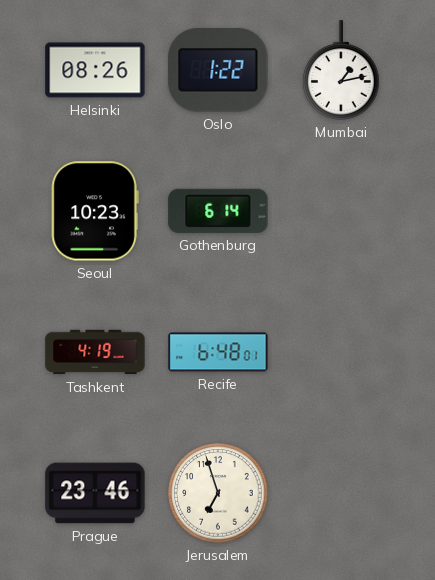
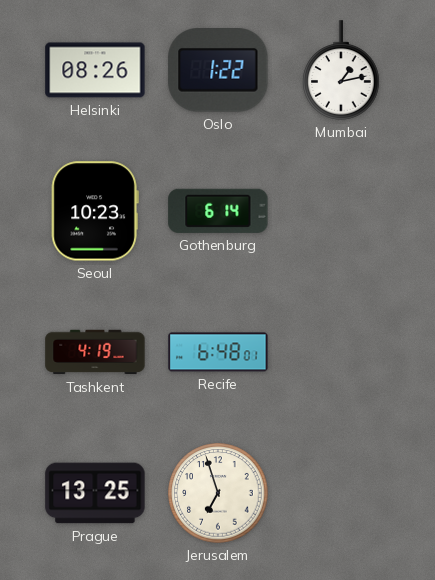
Prague: 23:46 -> 13:25
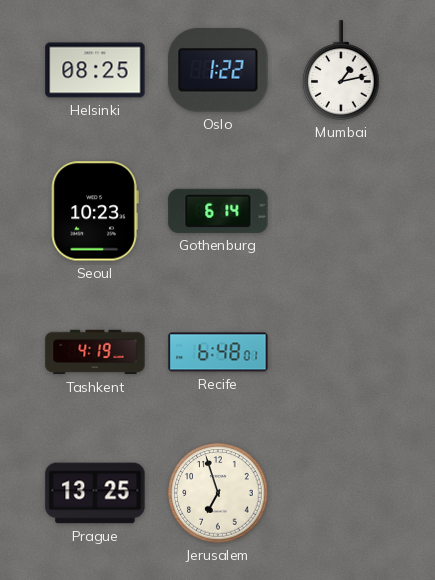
Helsinki: 08:26 -> 08:25
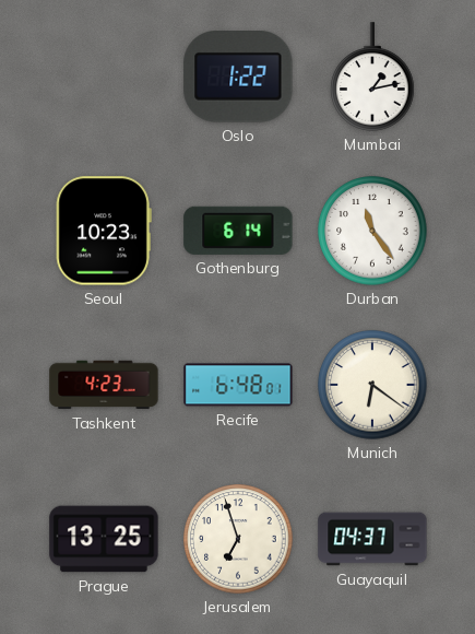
Helsinki: 08:25 -> none
Durban: none -> 11:24
Tashkent: 4:19 -> 4:23
Munich: none -> 6:21
Guayaquil: none -> 04:37
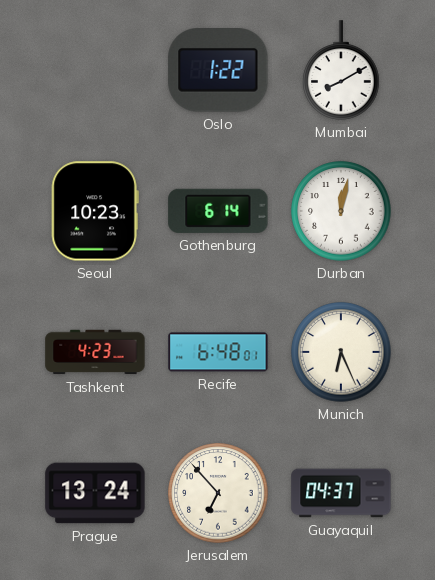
Mumbai: 1:13 -> 8:10
Durban: 11:24 -> 12:02
Munich: 6:21 -> 6:26
Prague: 13:25 -> 13:24
Jerusalem: 6:57 -> 6:53
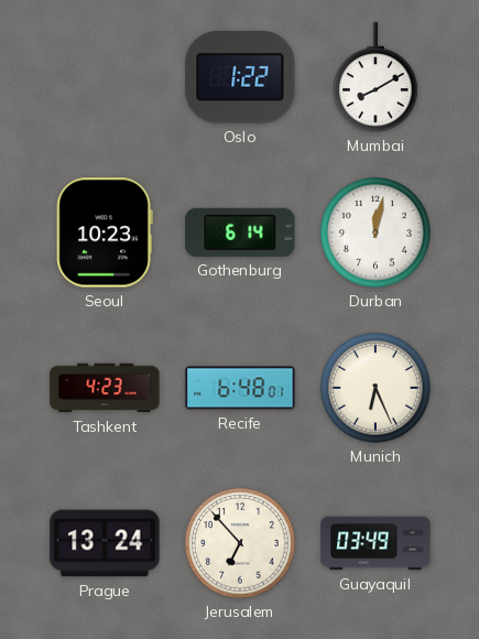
Guayaquil: 04:37 -> 03:49
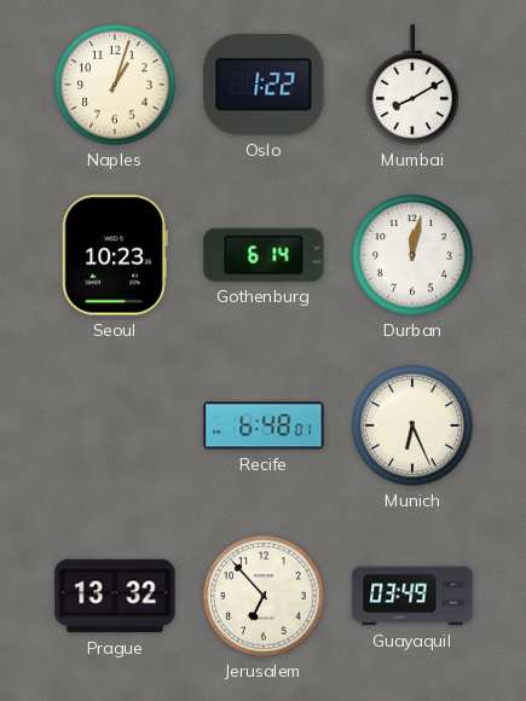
Naples: none -> 1:03
Tashkent: 4:23 -> none
Prague: 13:24 -> 13:32
